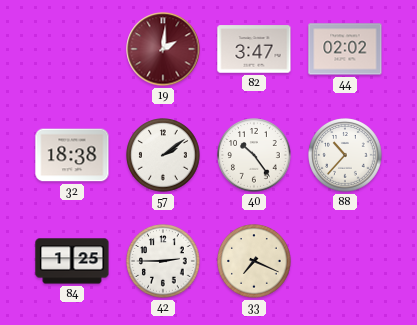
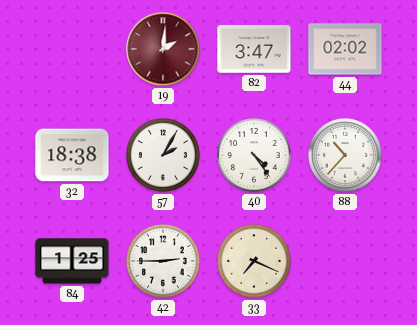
57: 2:09 -> 2:05
40: 10:24 -> 4:24
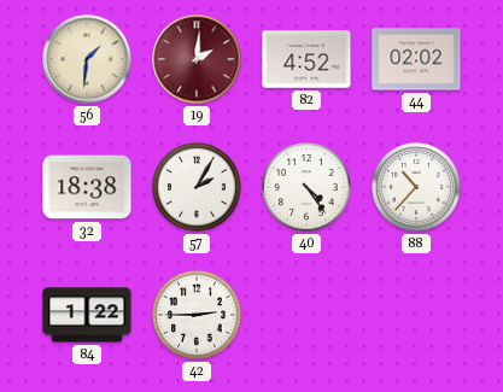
56: none -> 1:31
82: 3:47 -> 4:52
84: 1:25 -> 1:22
33: 7:19 -> none
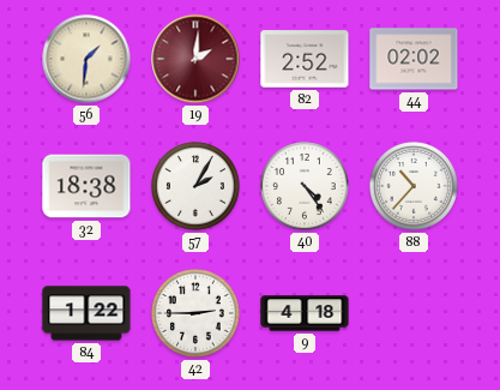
82: 4:52 -> 2:52
9: none -> 4:18
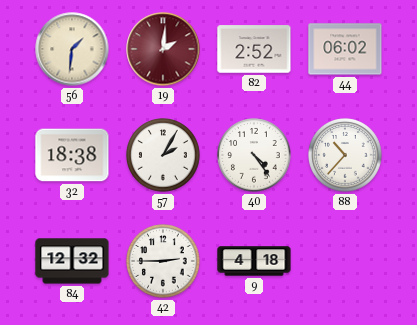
44: 02:02 -> 06:02
84: 1:22 -> 12:32
